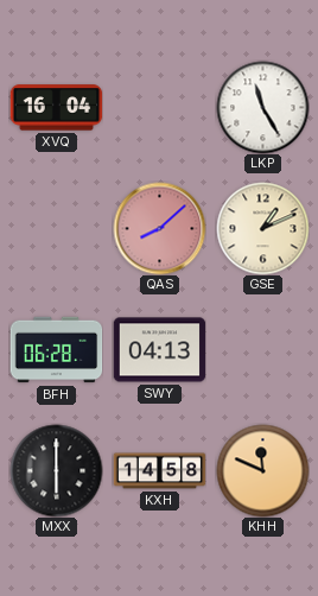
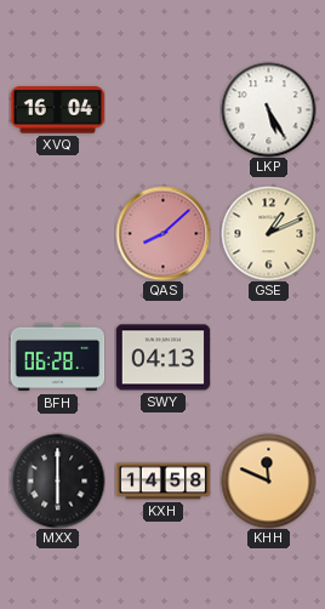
LKP: 11:25 -> 5:25
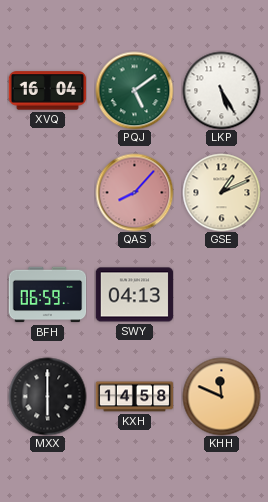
PQJ: none -> 5:09
QAS: 8:08 -> 8:07
BFH: 06:28 -> 06:59
